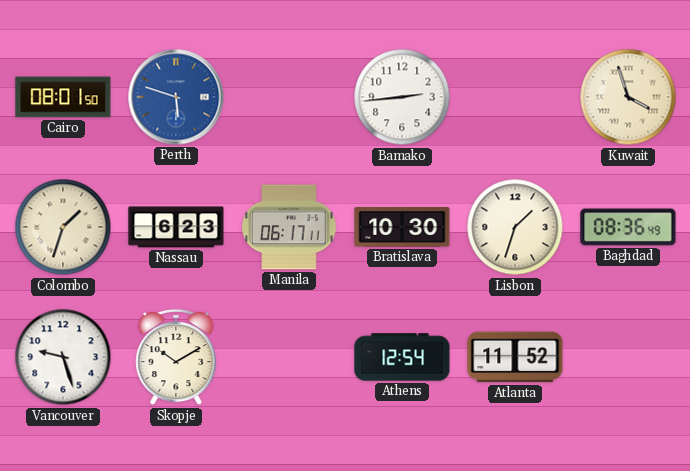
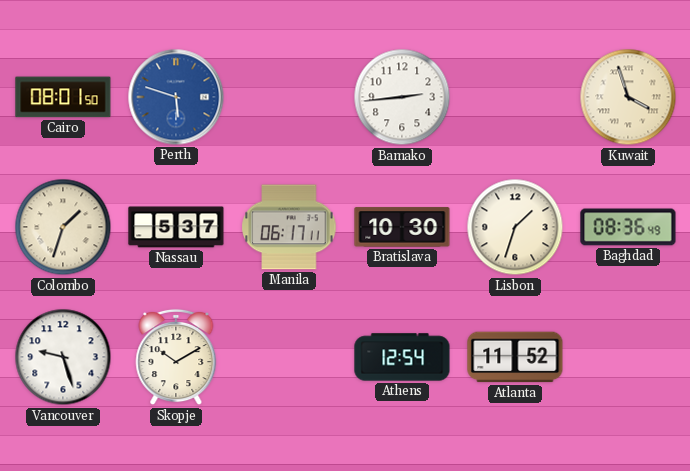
Nassau: 6:23 -> 5:37
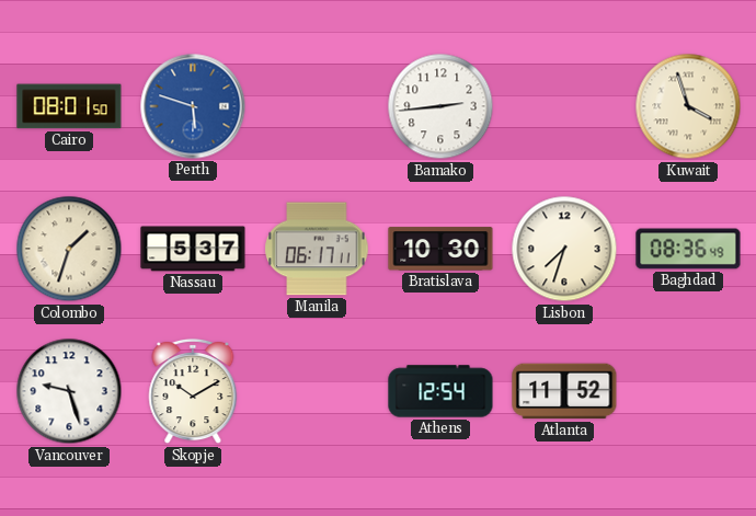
Lisbon: 1:33 -> 7:33
